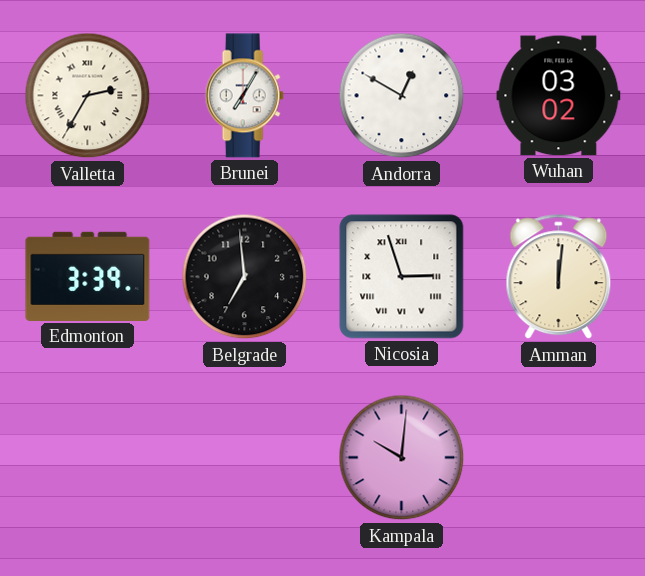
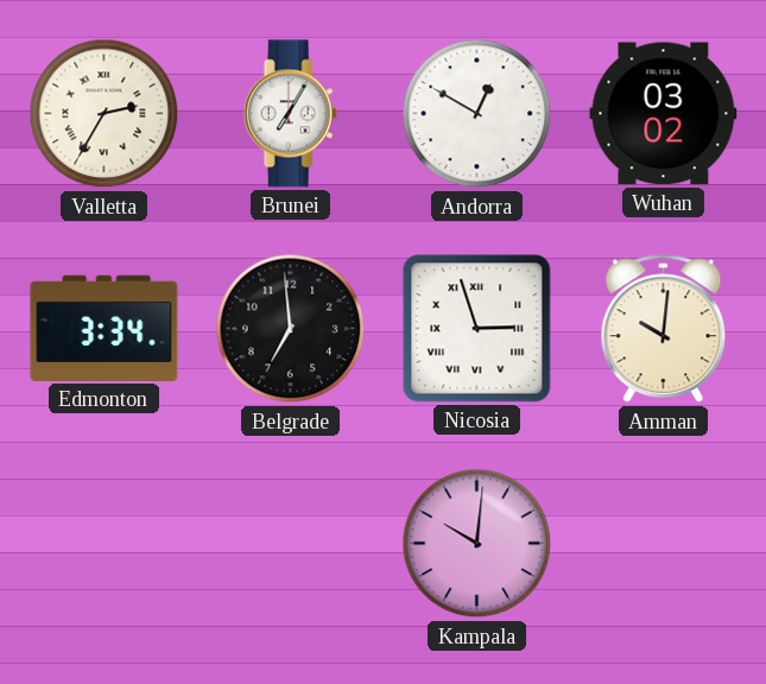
Edmonton: 3:39 -> 3:34
Amman: 12:01 -> 10:01
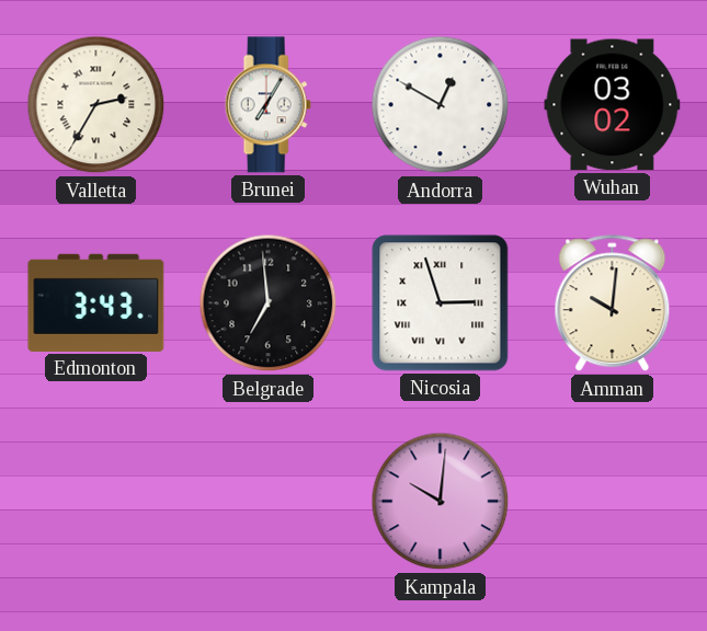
Edmonton: 3:34 -> 3:43
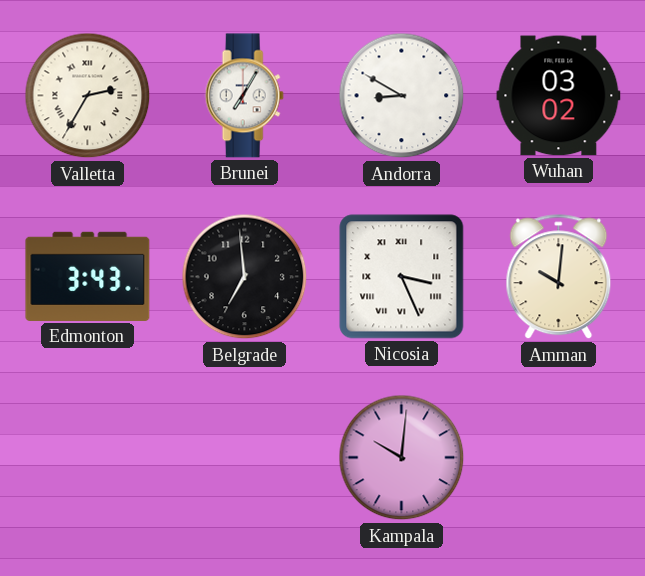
Andorra: 12:50 -> 8:50
Nicosia: 2:57 -> 3:26
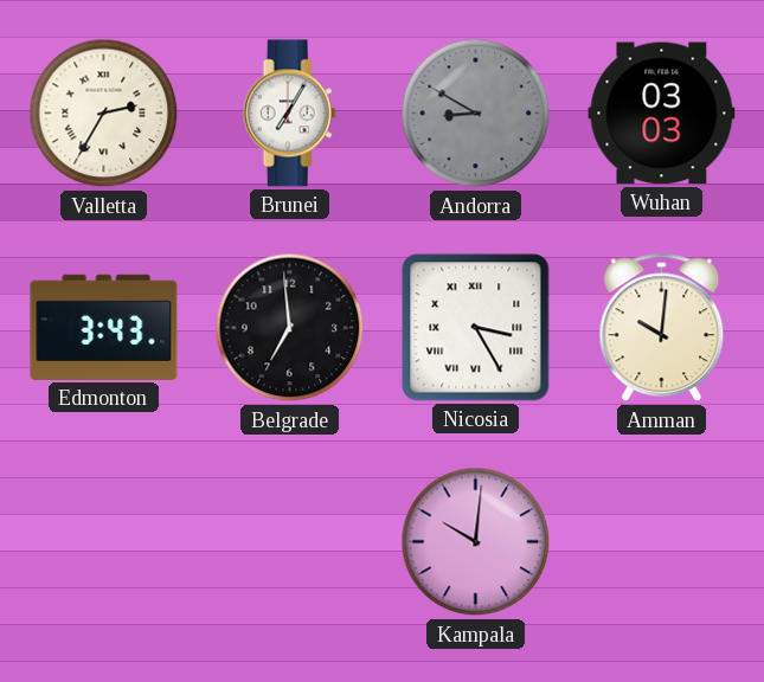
Andorra dial: white -> grey
Wuhan: 03:02 -> 03:03
Nicosia: 3:26 -> 3:25
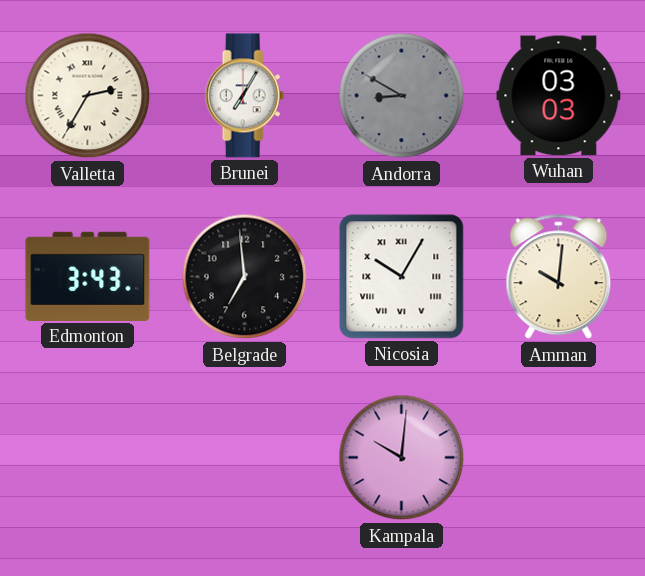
Nicosia: 3:25 -> 10:05
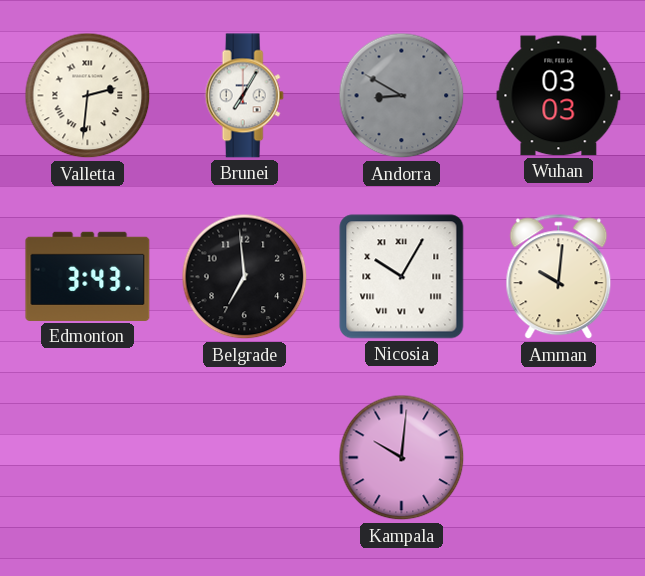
Valletta: 2:35 -> 2:31
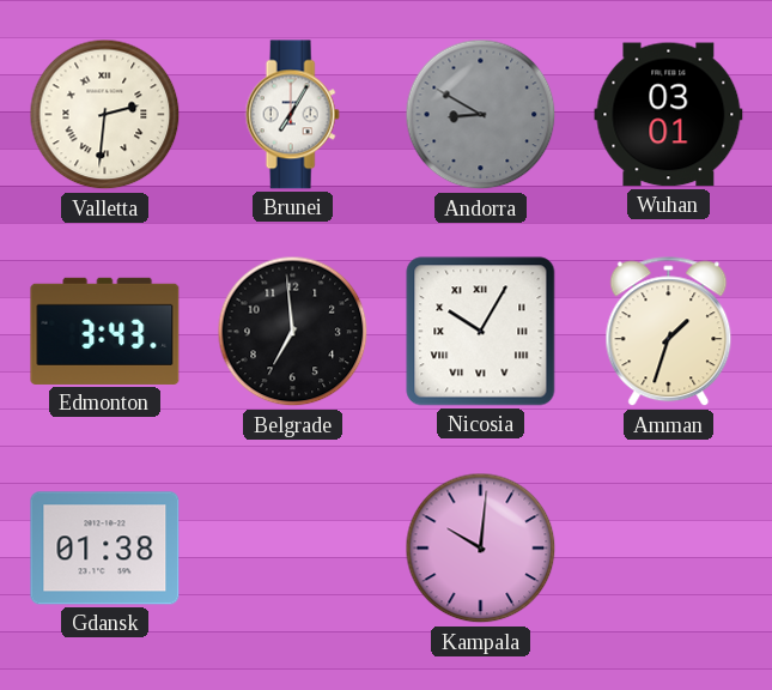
Wuhan: 03:03 -> 03:01
Amman: 10:01 -> 1:33
Gdansk: none -> 01:38
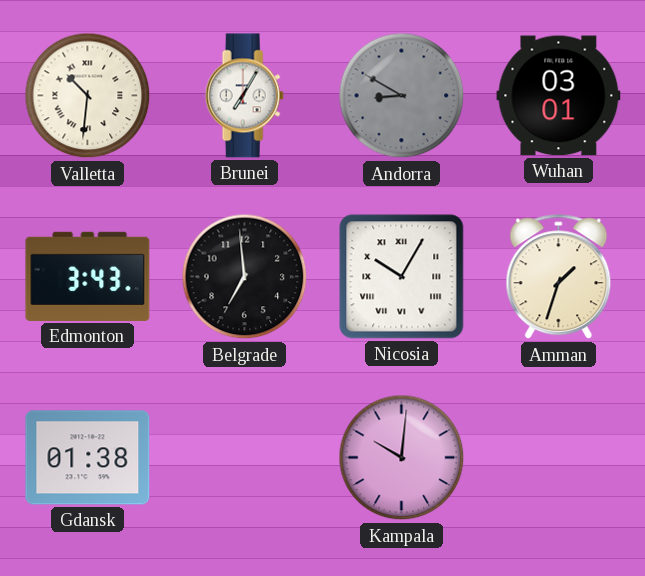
Valletta: 2:31 -> 10:31
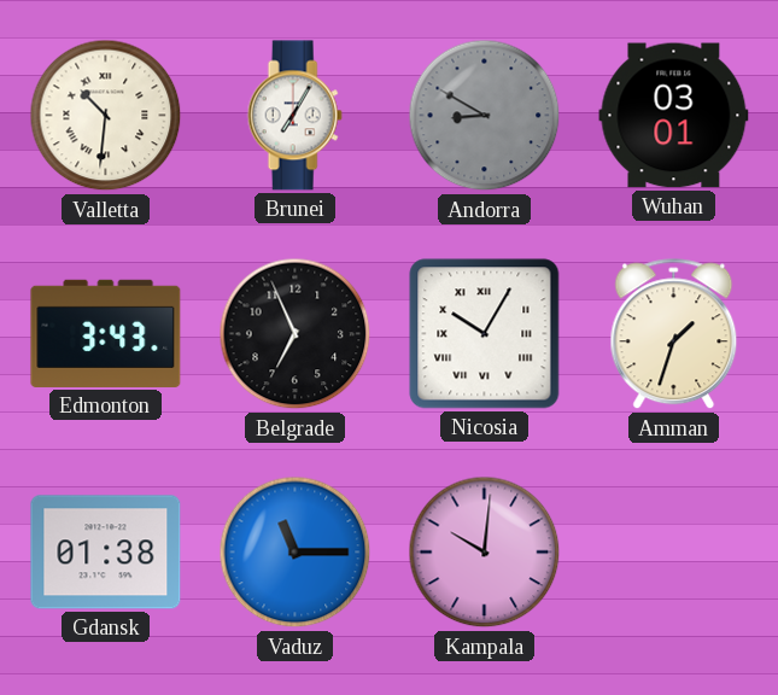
Belgrade: 6:59 -> 6:56
Vaduz: none -> 11:15
